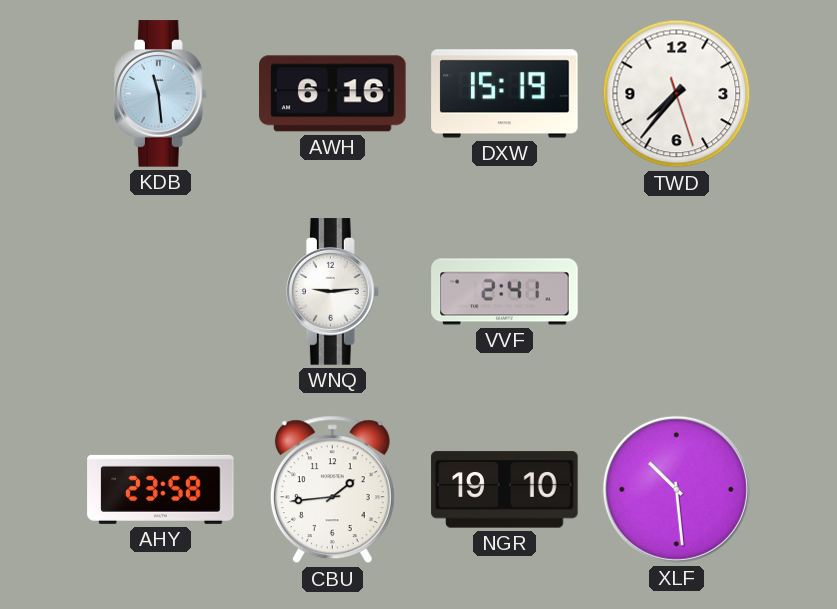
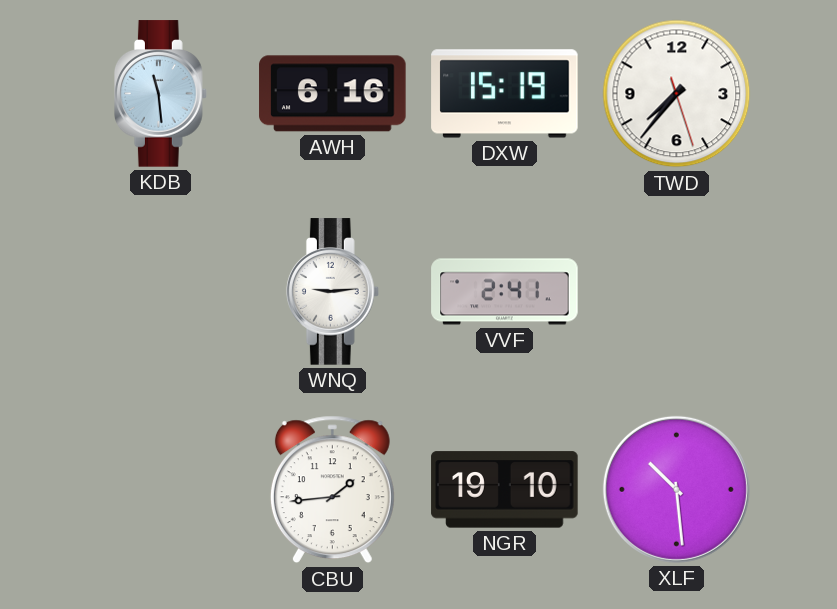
AHY: 23:58 -> none
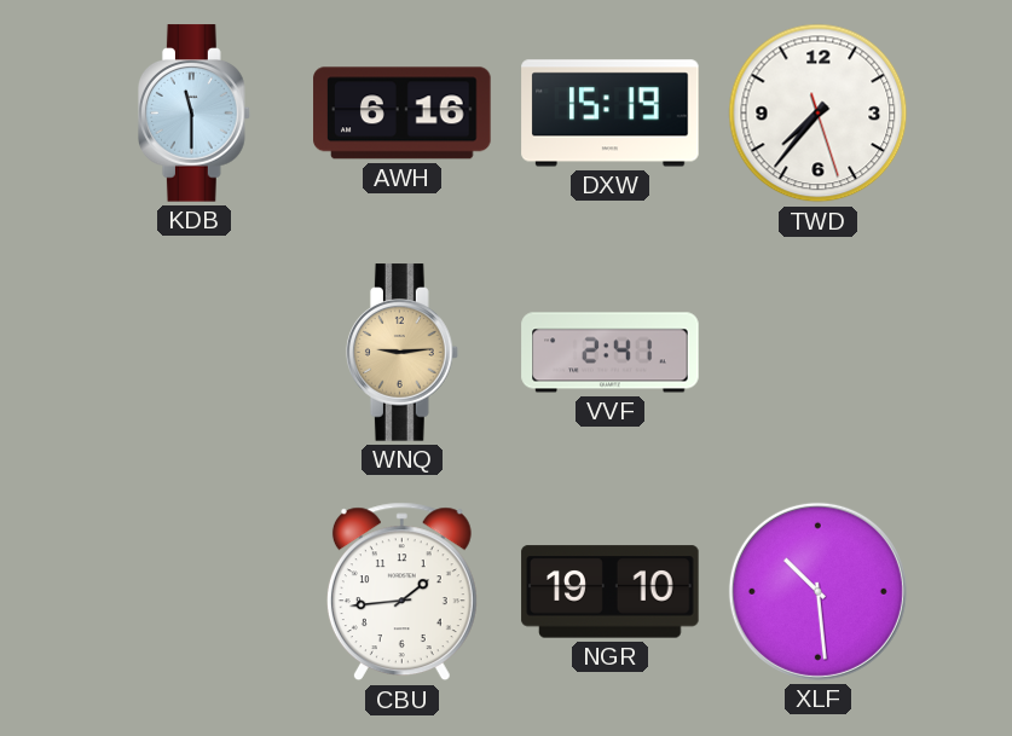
KDB: 11:29 -> 11:30
WNQ dial: white -> champagne
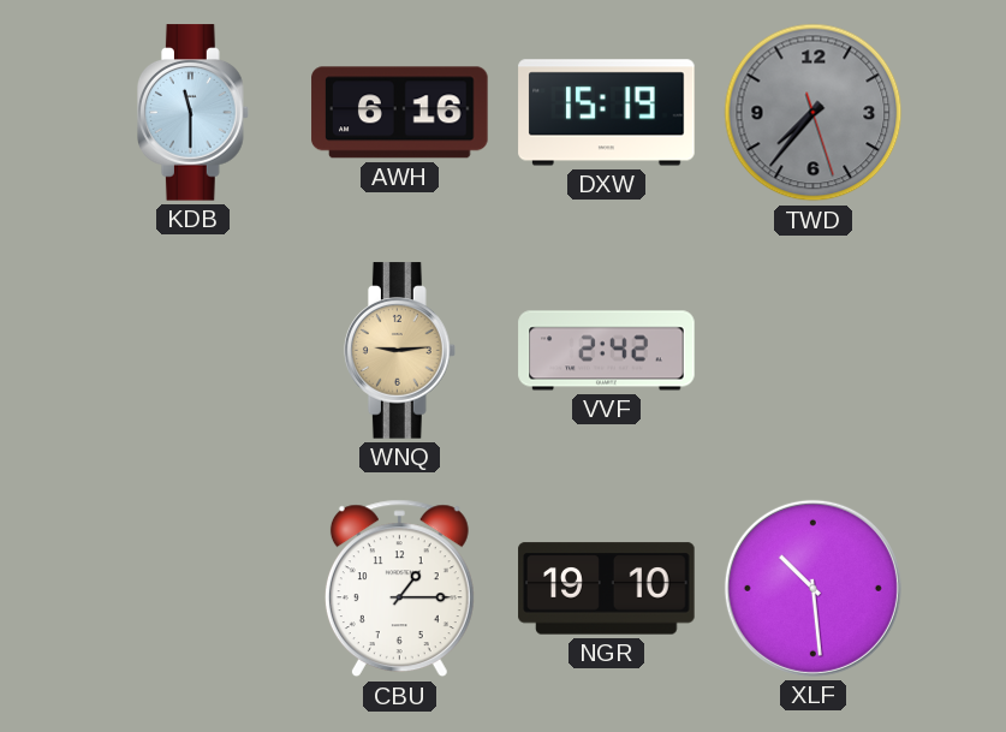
TWD dial: white -> grey
VVF: 2:41 -> 2:42
CBU: 1:44 -> 1:15
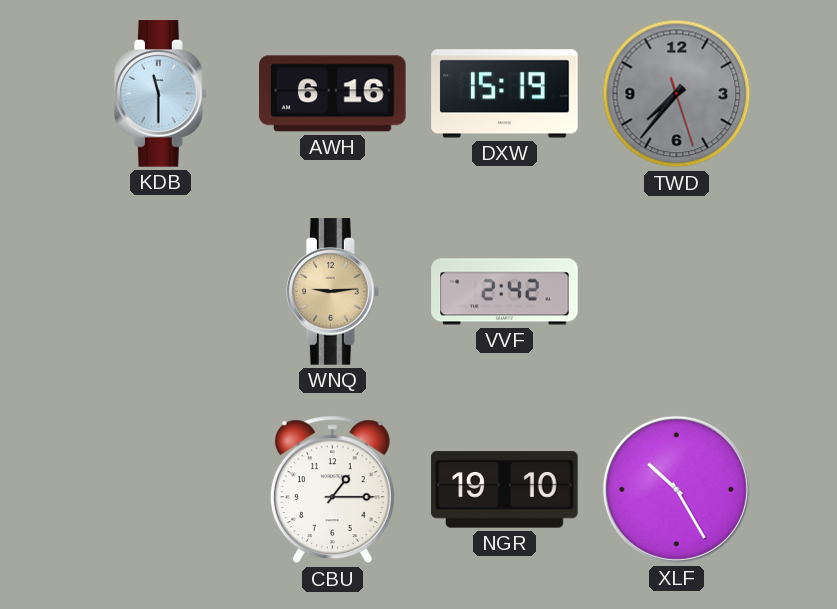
XLF: 10:29 -> 10:25
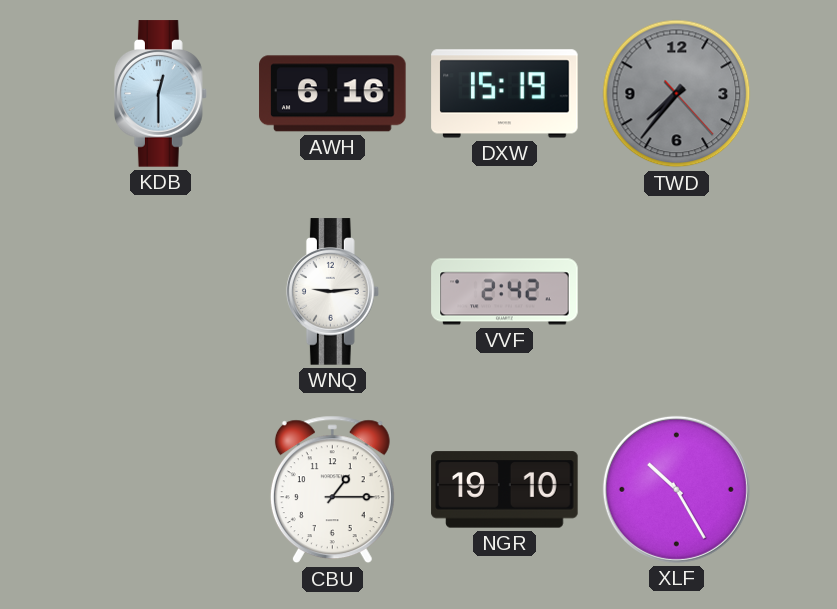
KDB: 11:30 -> 12:30
TWD: 7:36:27 -> 7:36:23
WNQ dial: champagne -> white
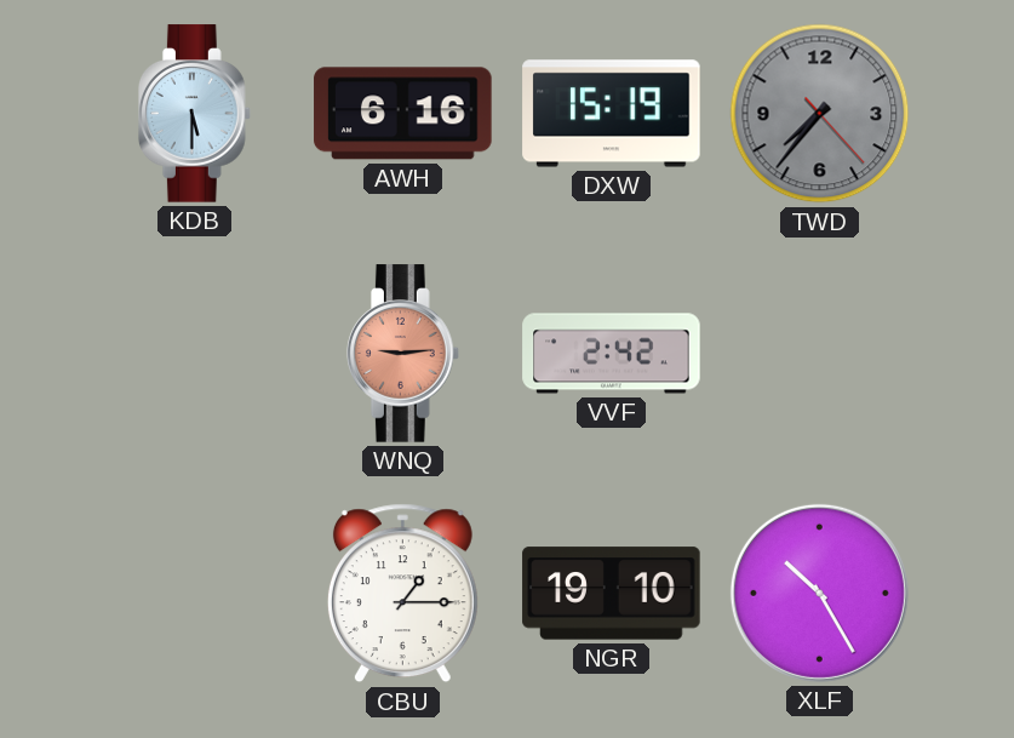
KDB: 12:30 -> 5:30
WNQ dial: white -> salmon
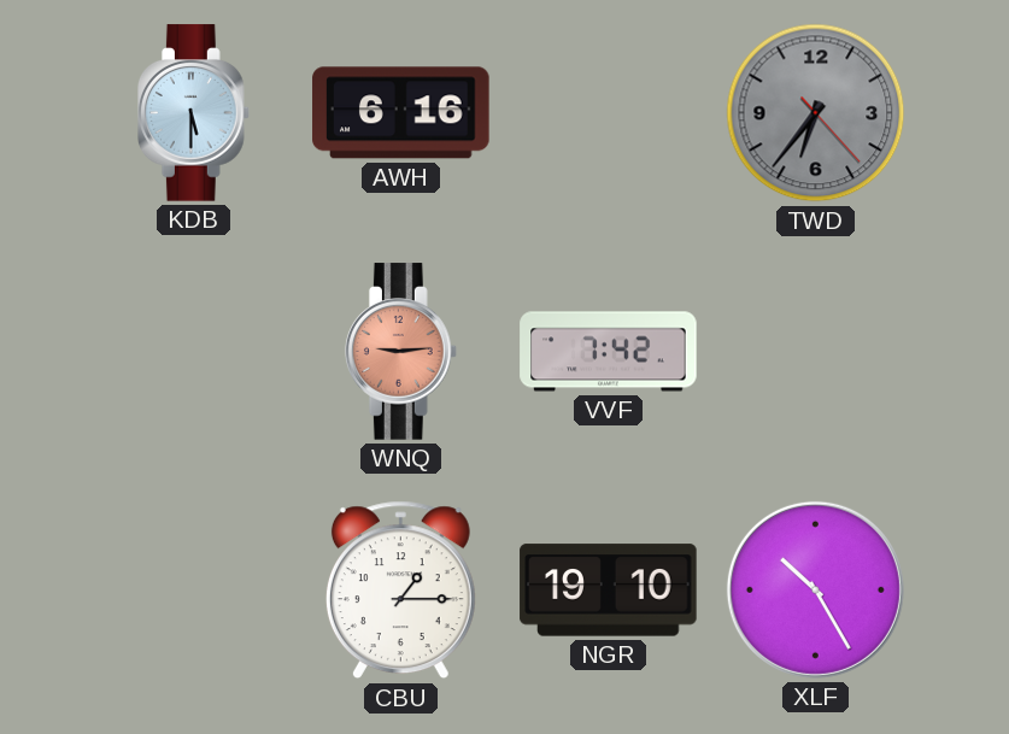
DXW: 15:19 -> none
TWD: 7:36 -> 6:36
VVF: 2:42 -> 7:42
